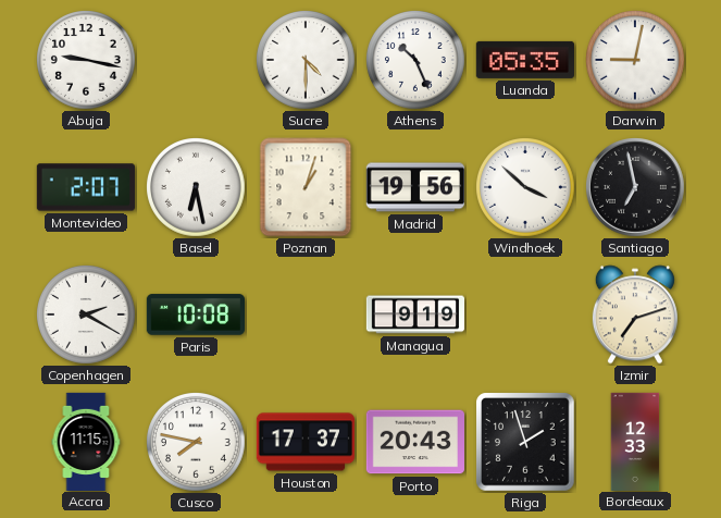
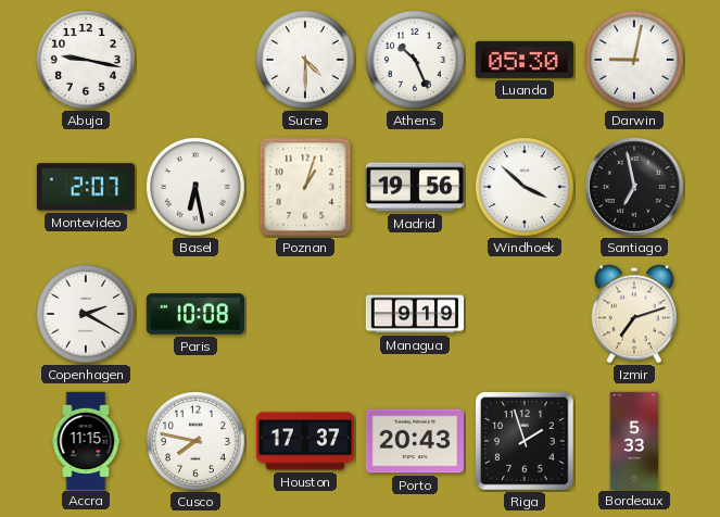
Luanda: 05:35 -> 05:30
Bordeaux: 12:33 -> 5:33
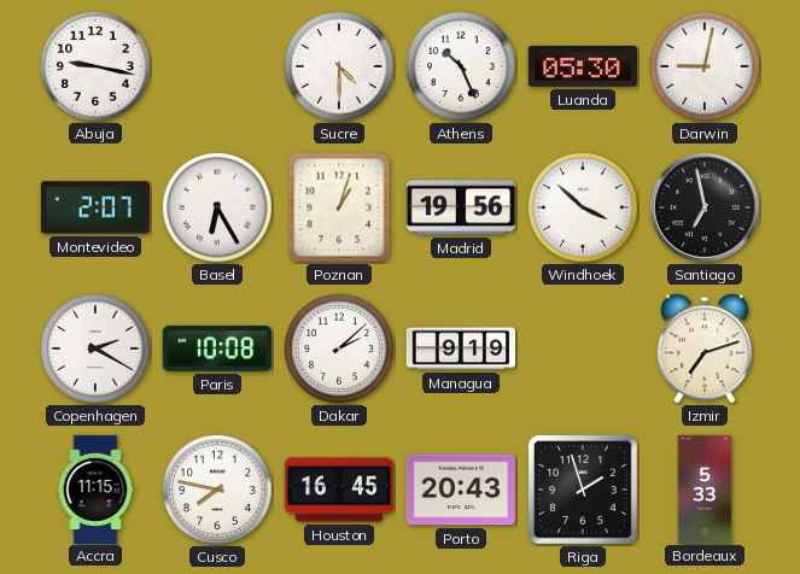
Basel: 6:28 -> 6:25
Dakar: none -> 2:08
Houston: 17:37 -> 16:45
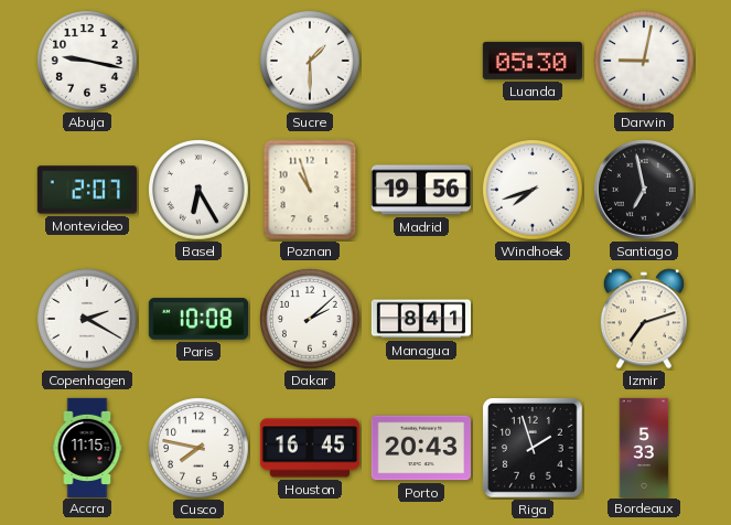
Sucre: 4:30 -> 1:30
Athens: 10:26 -> none
Poznan: 1:03 -> 10:57
Windhoek: 3:52 -> 7:42
Managua: 9:19 -> 8:41
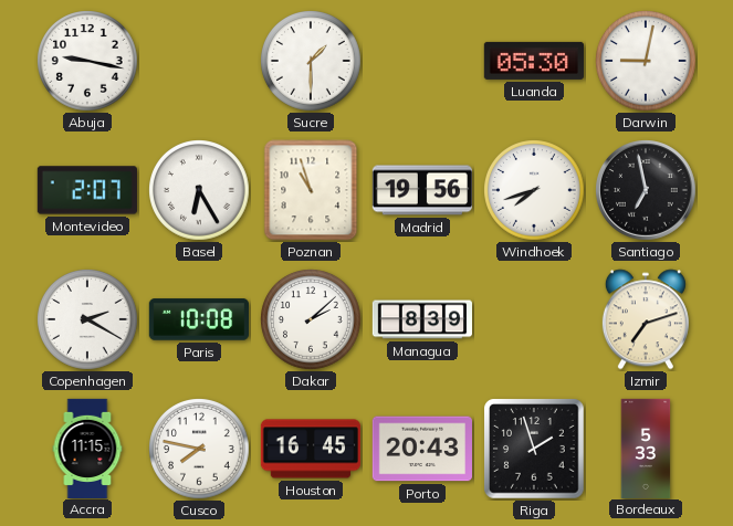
Managua: 8:41 -> 8:39
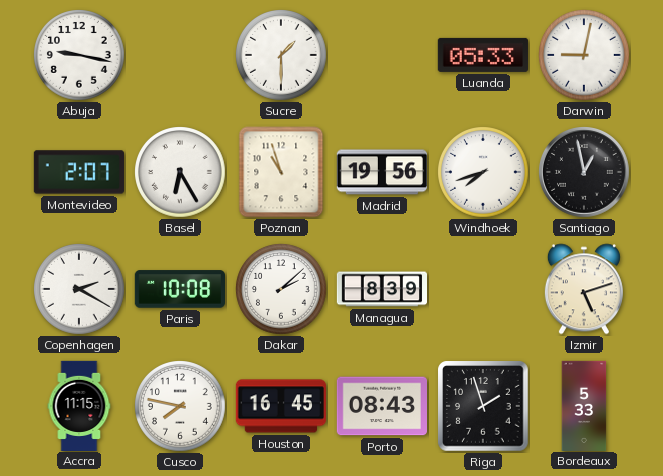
Luanda: 05:30 -> 05:33
Santiago: 6:58 -> 12:58
Izmir: 7:12 -> 5:12
Porto: 20:43 -> 08:43
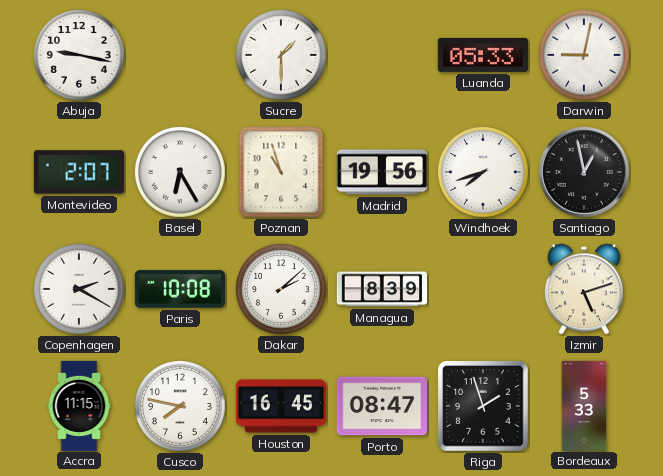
Porto: 08:43 -> 08:47
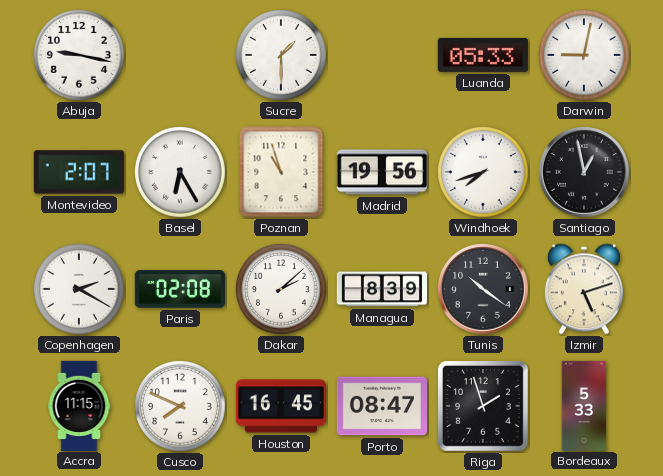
Paris: 10:08 -> 02:08
Tunis: none -> 10:21
Cusco: 7:47 -> 7:49
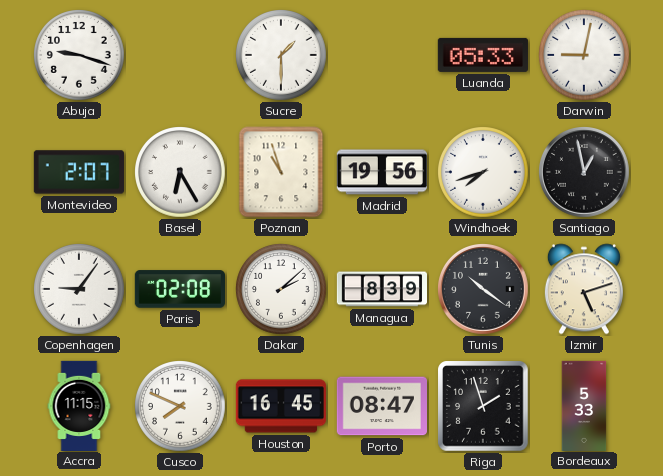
Abuja: 9:17 -> 9:18
Copenhagen: 2:20 -> 9:06
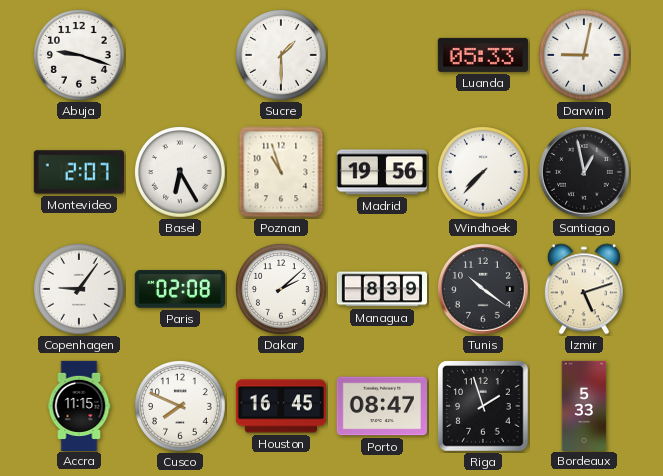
Windhoek: 7:42 -> 7:37
